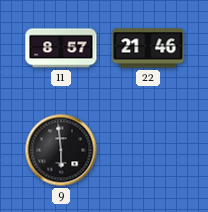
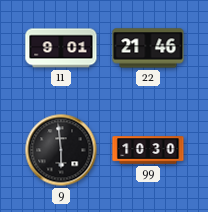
11: 8:57 -> 9:01
99: none -> 10:30
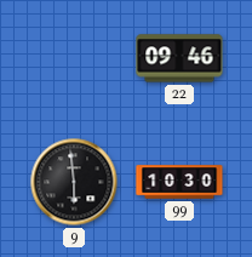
11: 9:01 -> none
22: 21:46 -> 09:46
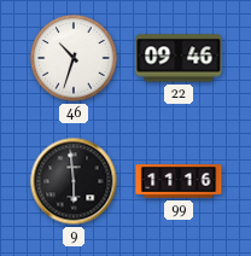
46: none -> 10:33
99: 10:30 -> 11:16
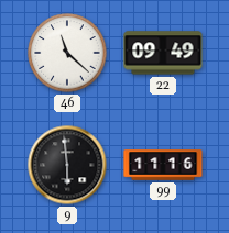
46: 10:33 -> 11:22
22: 09:46 -> 09:49
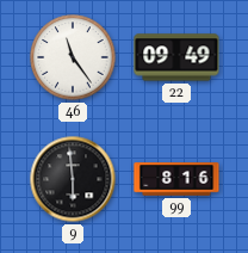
46: 11:22 -> 11:24
99: 11:16 -> 8:16
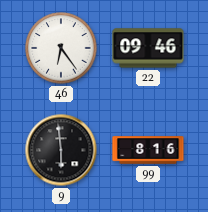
46: 11:24 -> 6:24
22: 09:49 -> 09:46
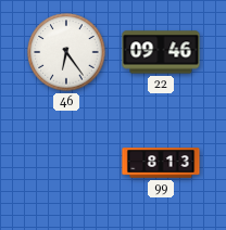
9: 5:59 -> none
99: 8:16 -> 8:13
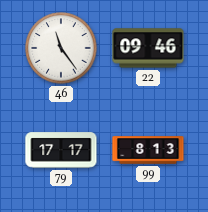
46: 6:24 -> 11:24
79: none -> 17:17
